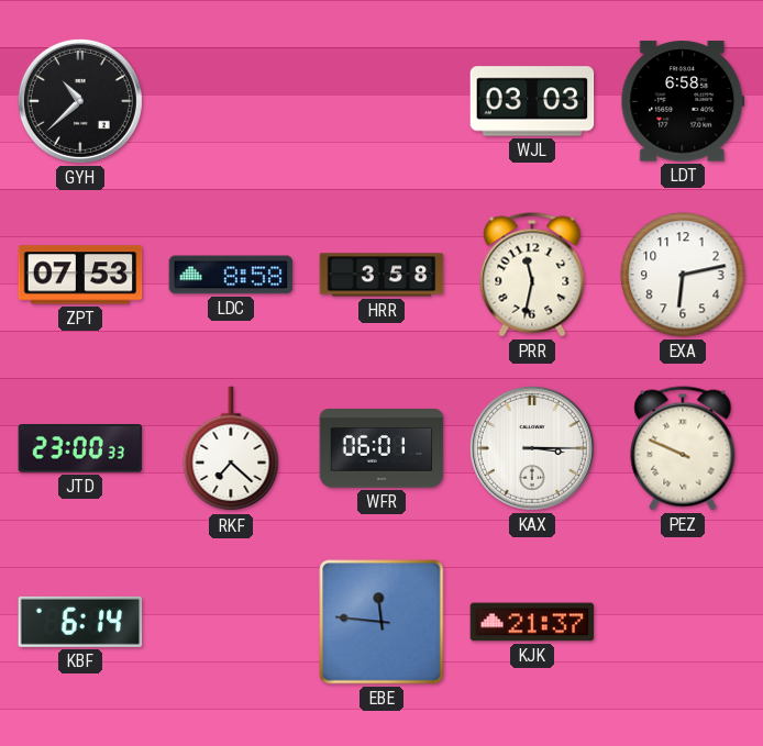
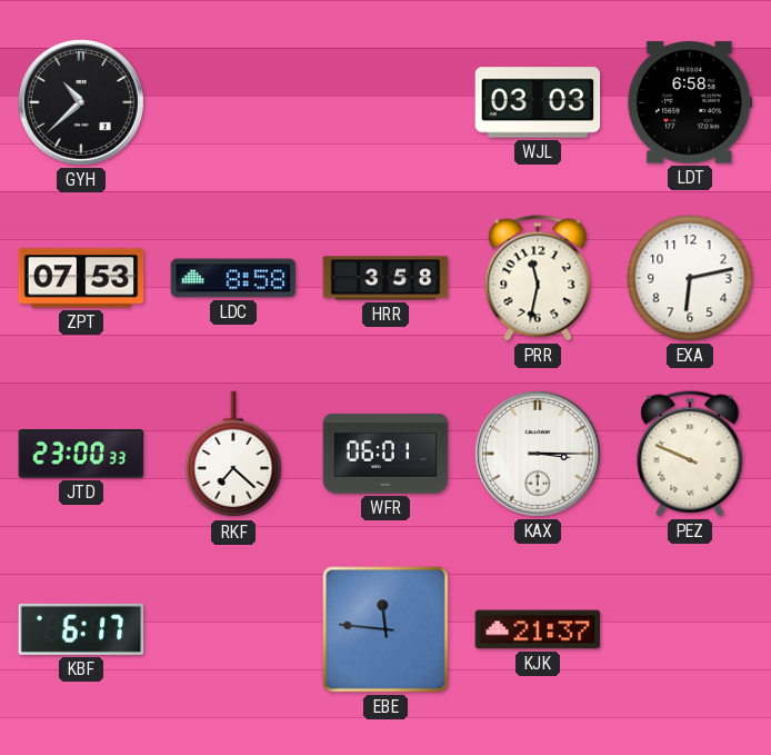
KBF: 6:14 -> 6:17
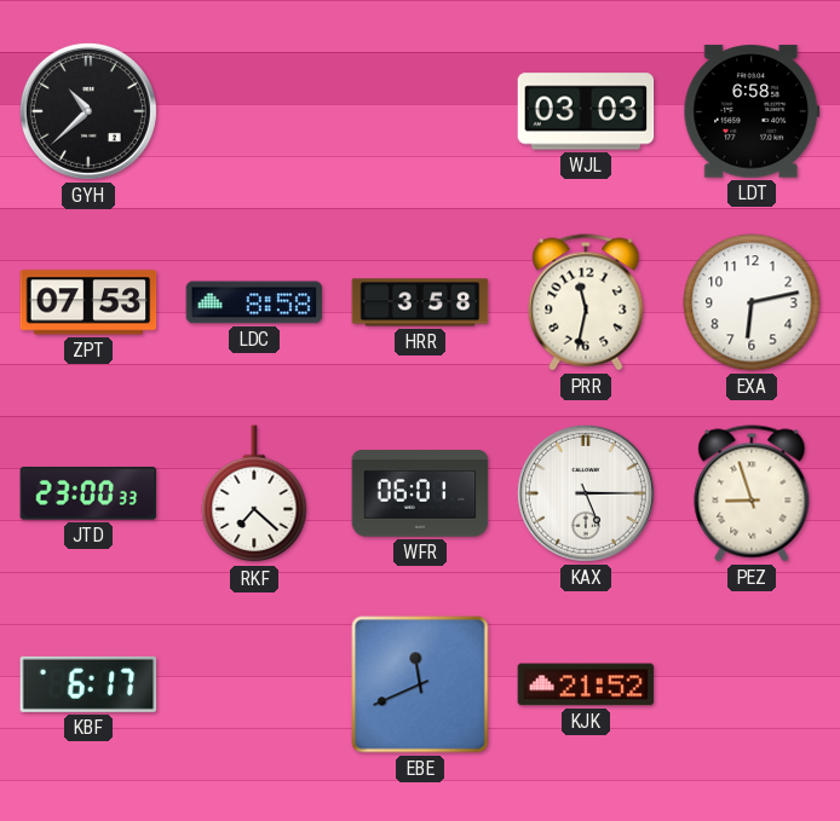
KAX: 3:15 -> 5:15
PEZ: 9:49 -> 8:57
EBE: 11:46 -> 11:41
KJK: 21:37 -> 21:52
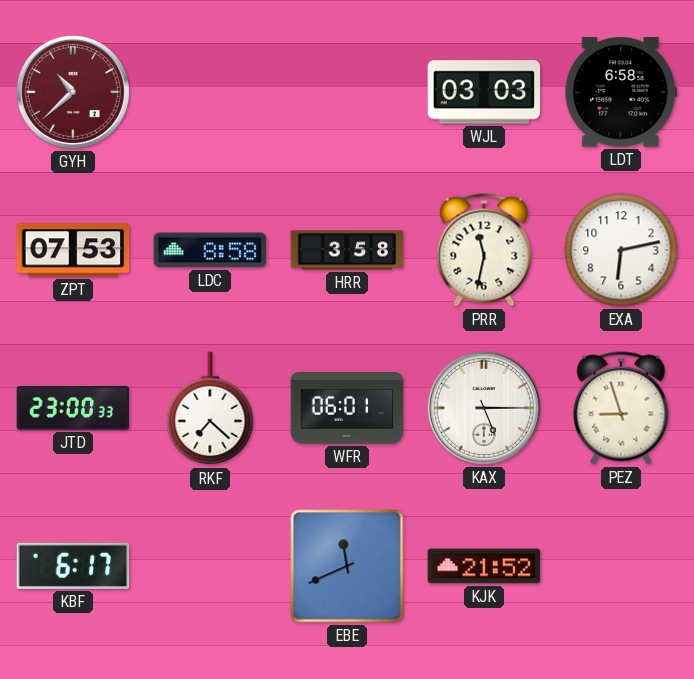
GYH dial: black -> burgundy
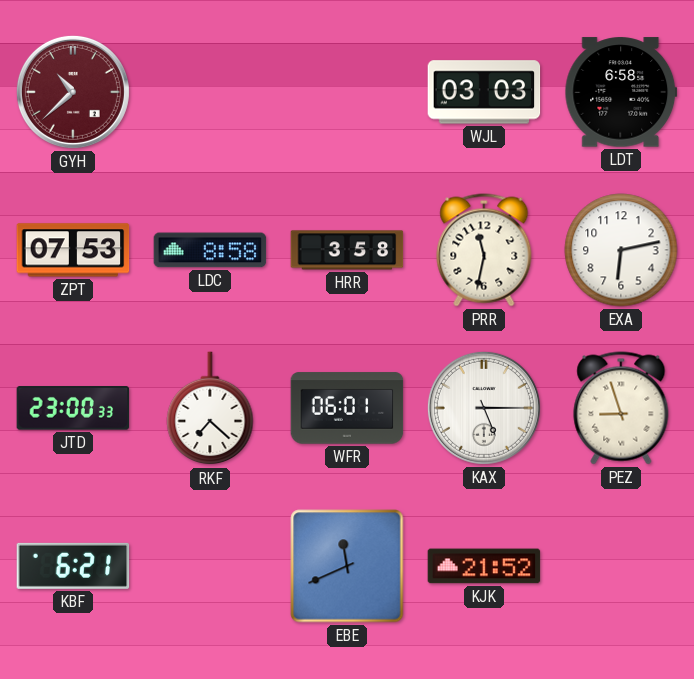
KBF: 6:17 -> 6:21
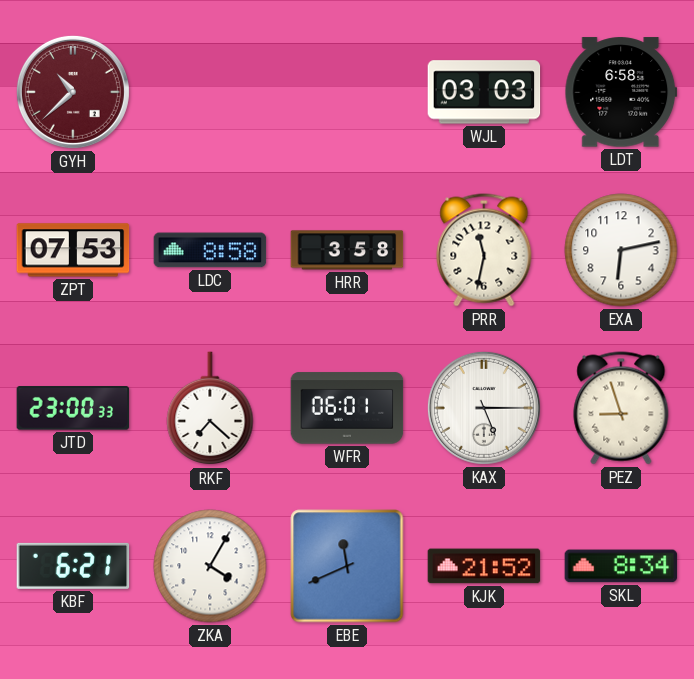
ZKA: none -> 4:05
SKL: none -> 8:34
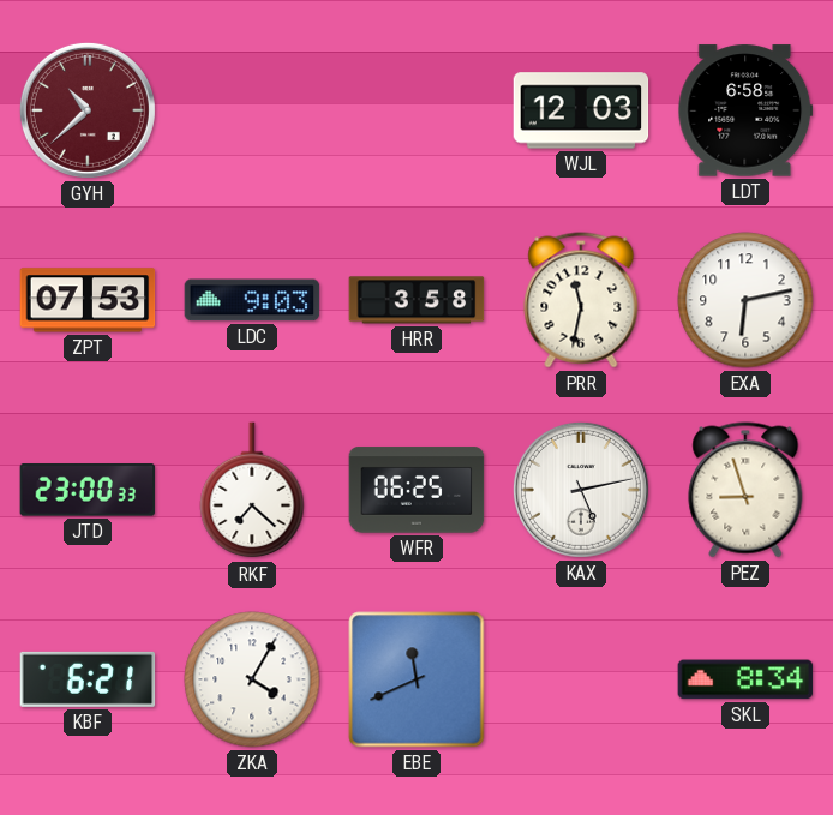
WJL: 03:03 -> 12:03
LDC: 8:58 -> 9:03
WFR: 06:01 -> 06:25
KAX: 5:15 -> 5:13
KJK: 21:52 -> none
